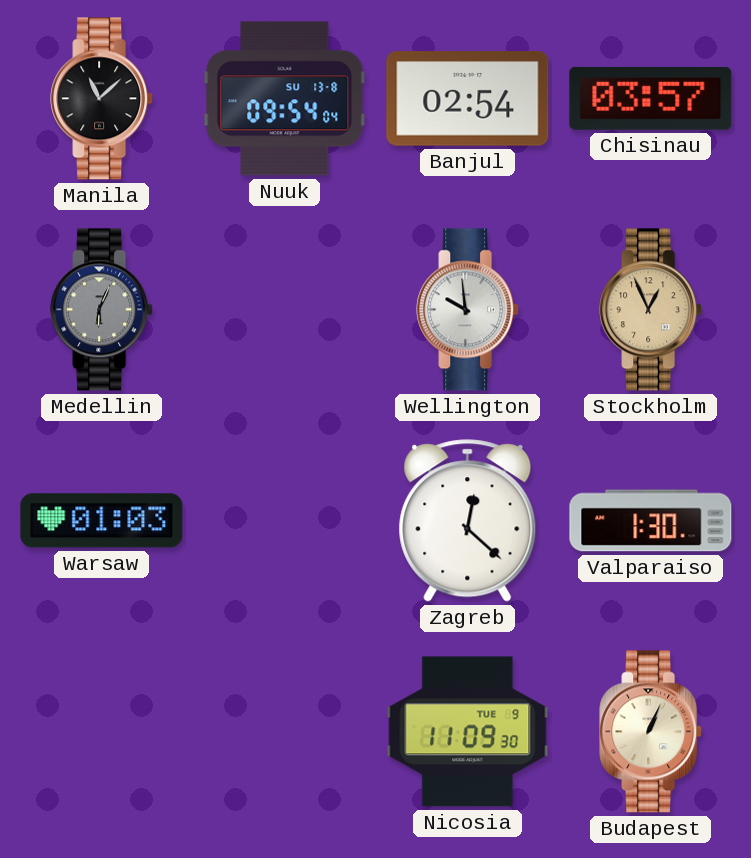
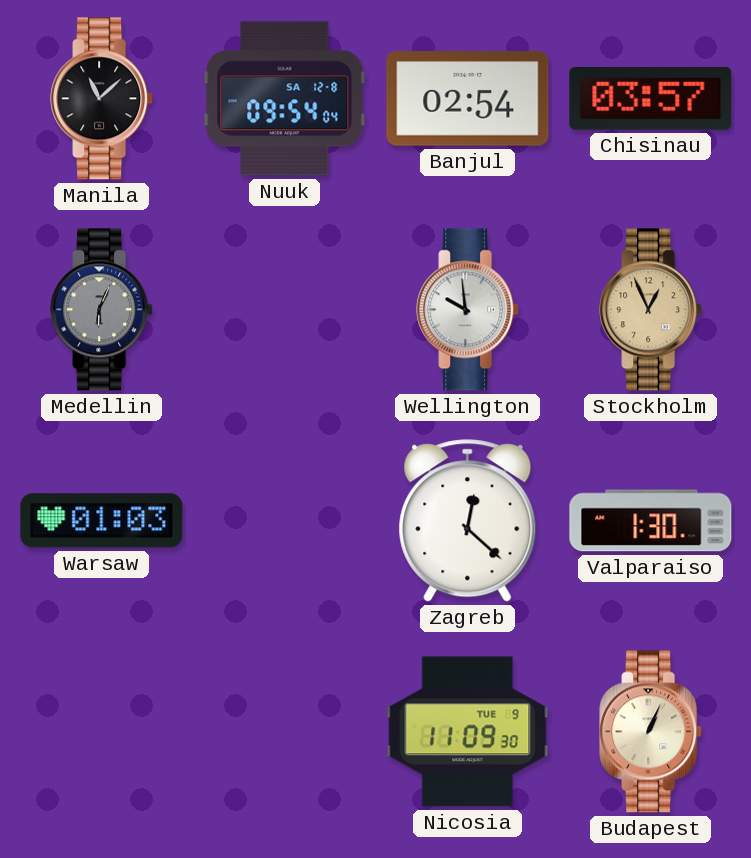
Nuuk date: SU 13-8 -> SA 12-8
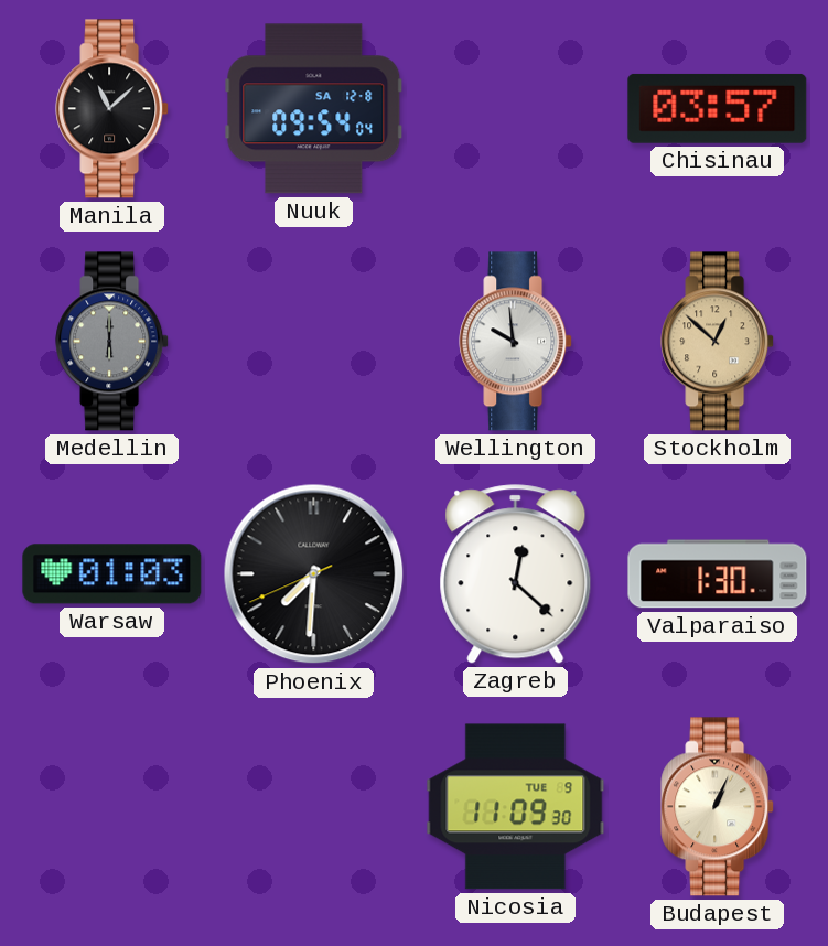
Banjul: 02:54 -> none
Medellin: 6:04 -> 6:00
Stockholm: 12:56 -> 12:52
Phoenix: none -> 7:30
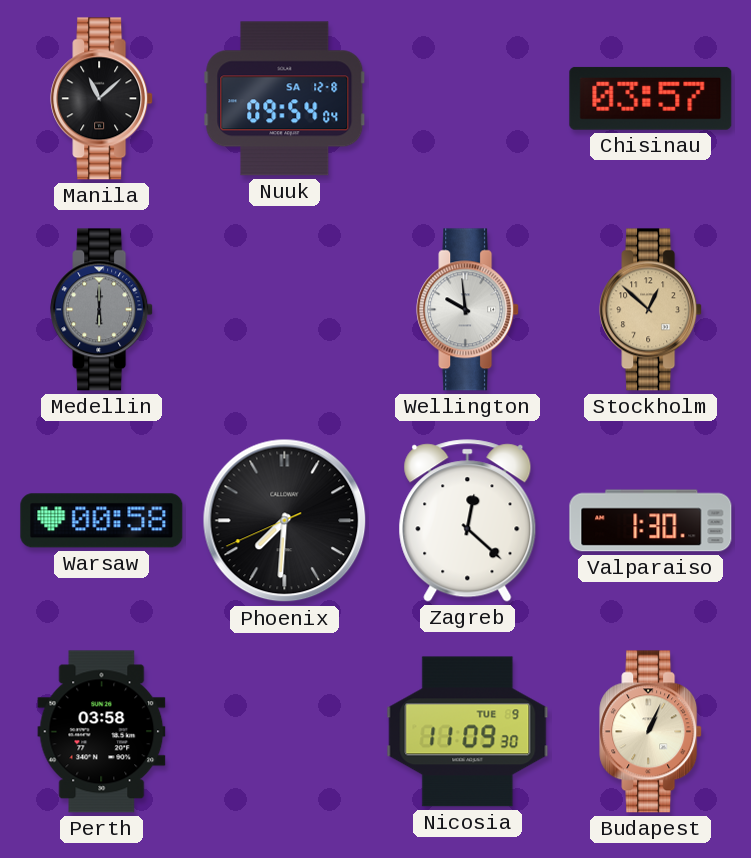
Warsaw: 01:03 -> 00:58
Perth: none -> 03:58
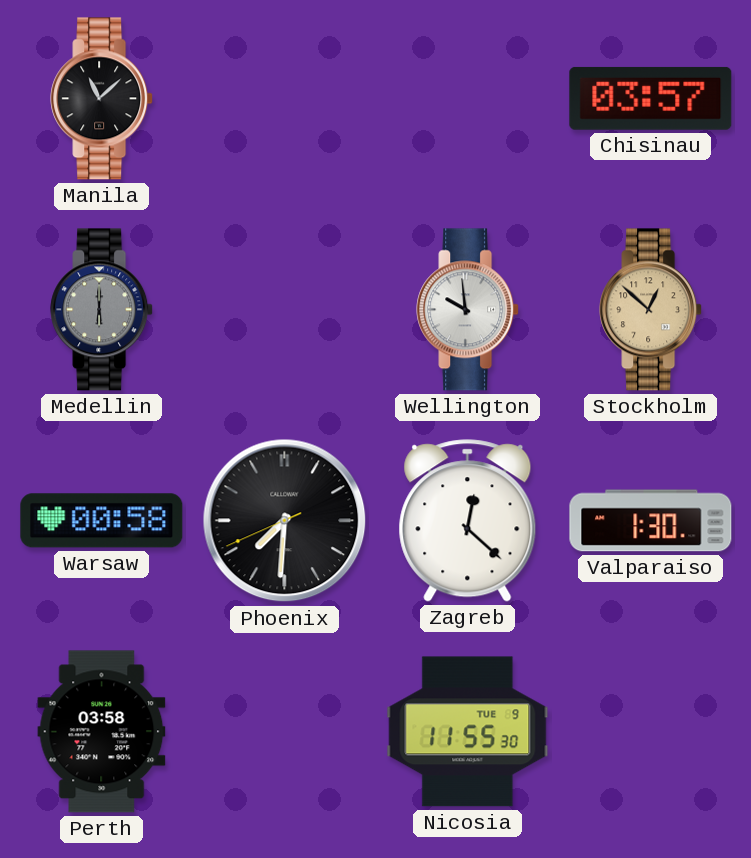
Nuuk: 09:54 -> none
Nicosia: 11:09 -> 11:55
Budapest: 1:04 -> none
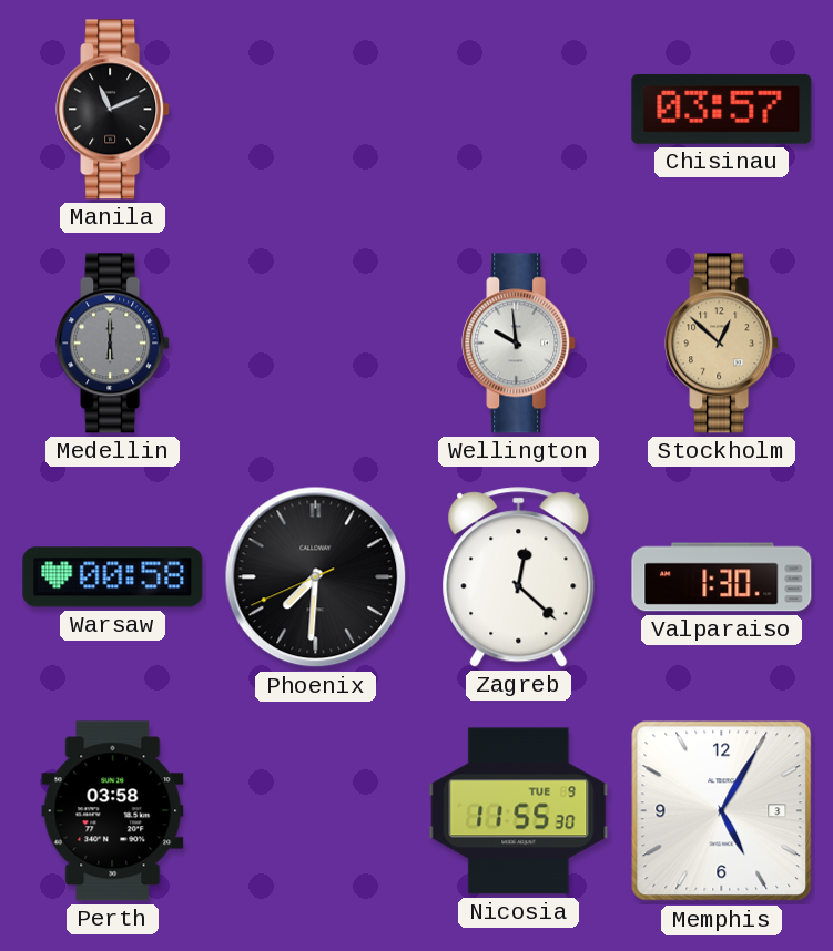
Manila: 11:08 -> 11:11
Memphis: none -> 5:05
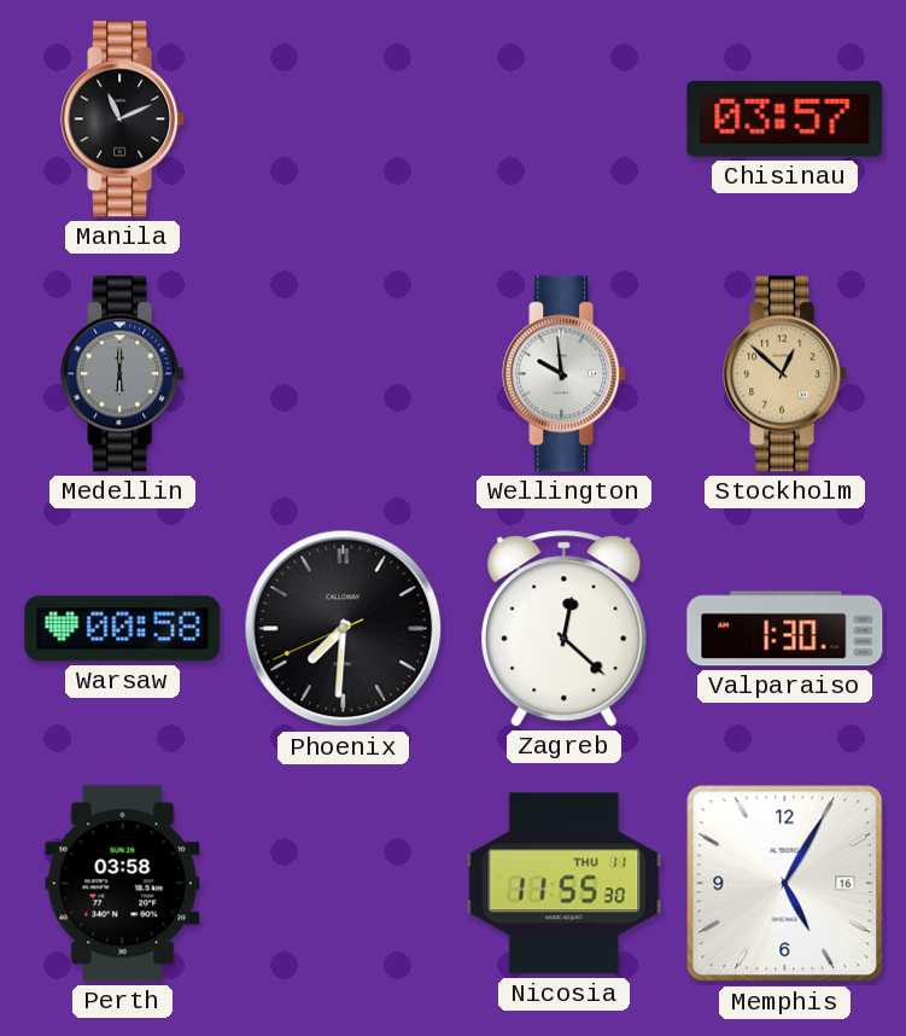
Nicosia date: TUE 9 -> THU 11
Memphis date: 3 -> 16
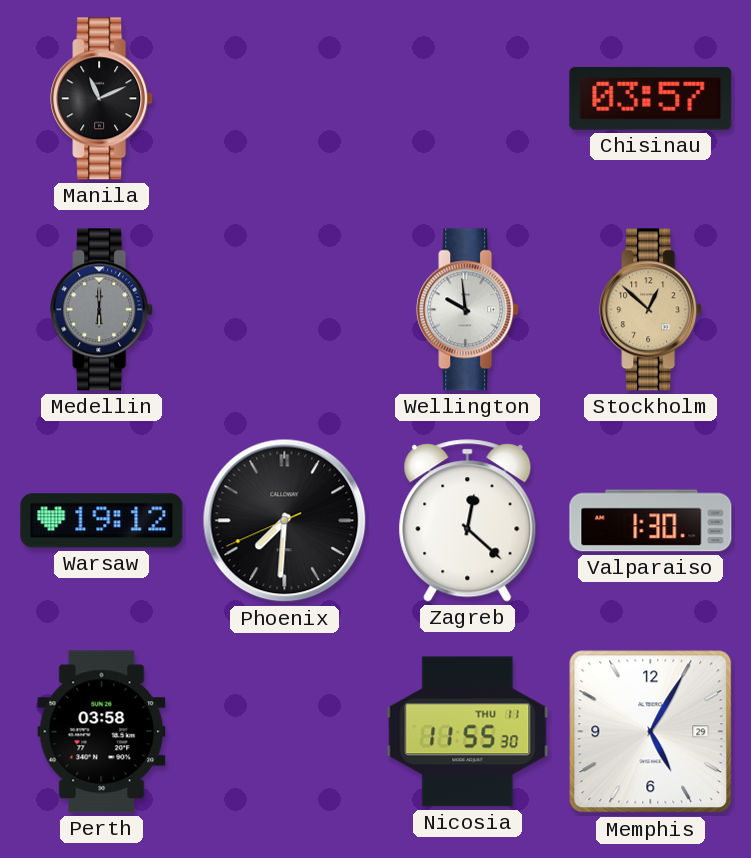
Warsaw: 00:58 -> 19:12
Memphis date: 16 -> 29
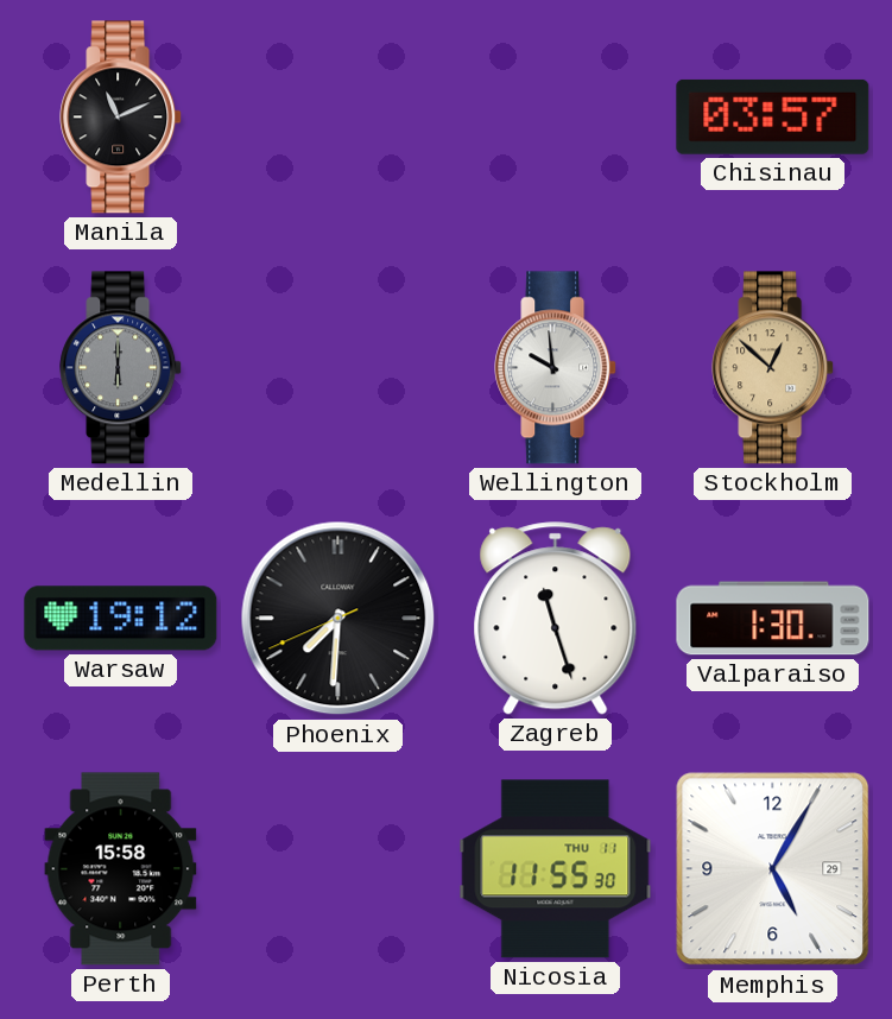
Zagreb: 12:22 -> 11:27
Perth: 03:58 -> 15:58
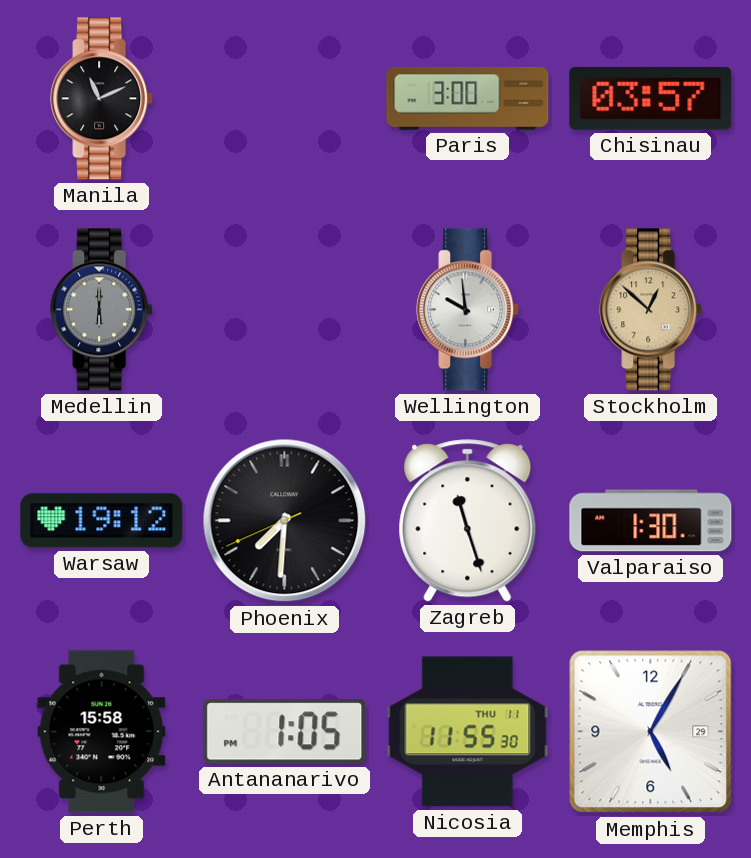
Paris: none -> 3:00
Antananarivo: none -> 1:05
